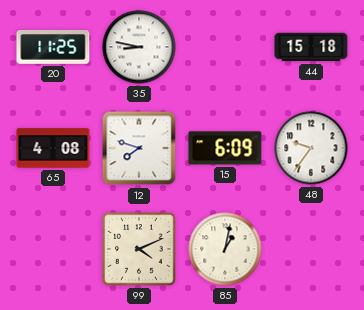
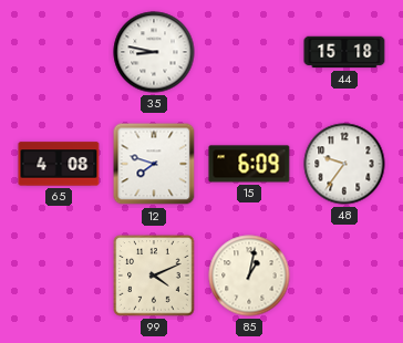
20: 11:25 -> none
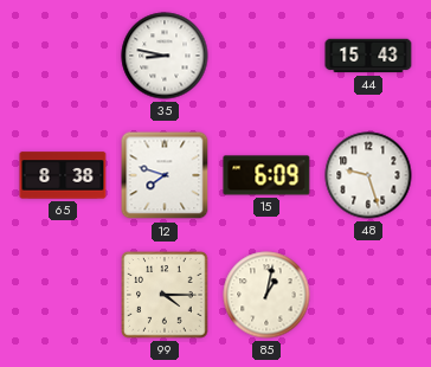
44: 15:18 -> 15:43
65: 4:08 -> 8:38
48: 9:36 -> 9:27
99: 4:11 -> 4:15
